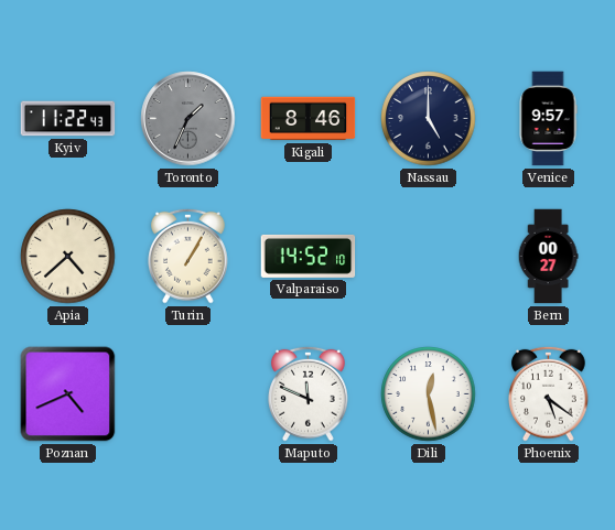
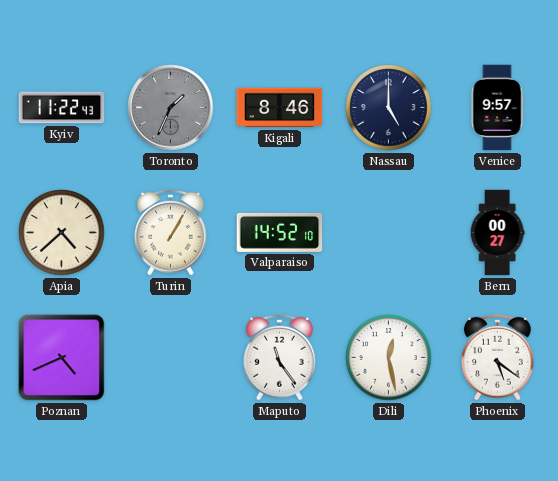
Maputo: 11:49 -> 11:24
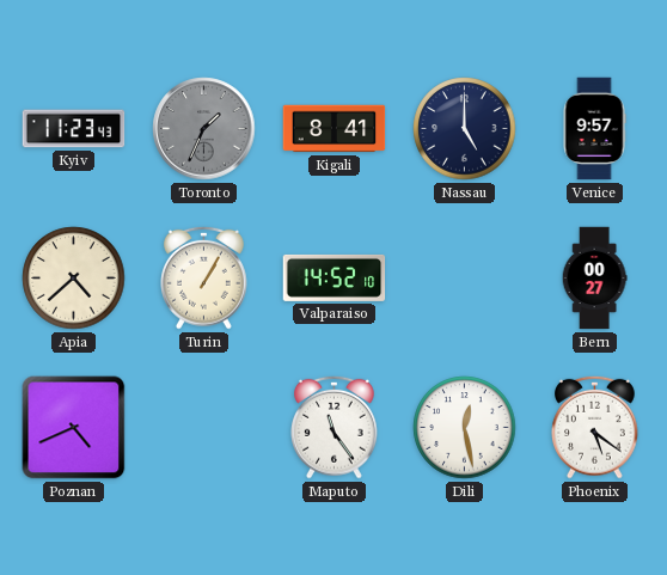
Kyiv: 11:22 -> 11:23
Kigali: 8:46 -> 8:41
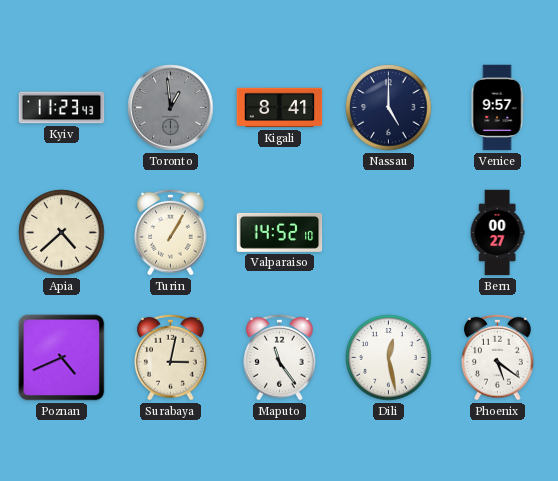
Toronto: 1:34 -> 12:59
Surabaya: none -> 3:02
